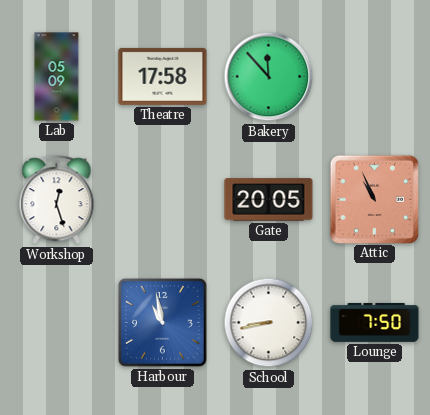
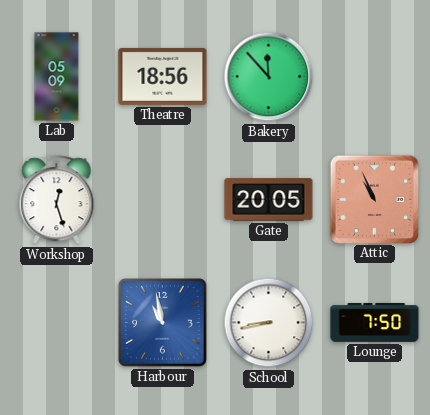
Theatre: 17:58 -> 18:56
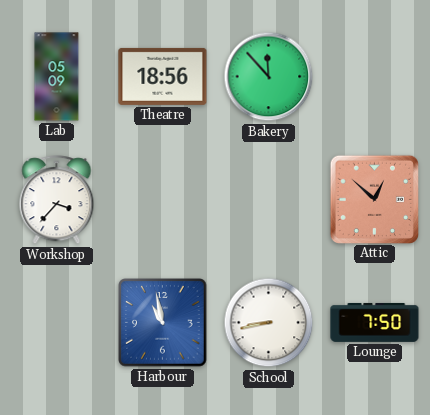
Workshop: 12:27 -> 3:37
Gate: 20:05 -> none
Attic: 10:56 -> 12:52
